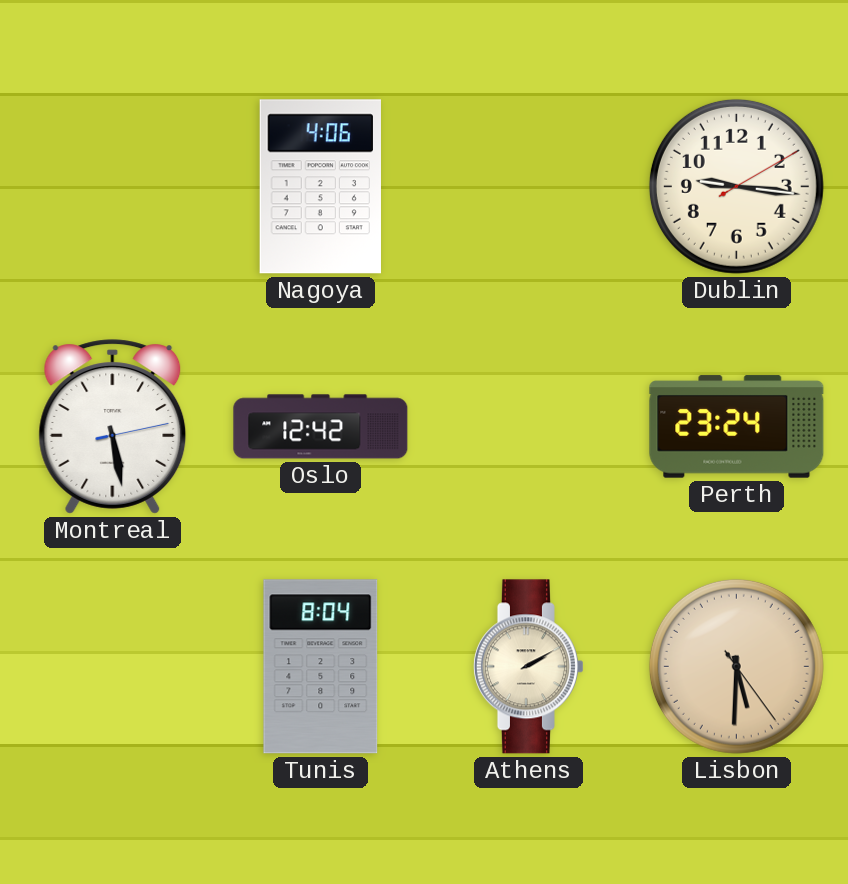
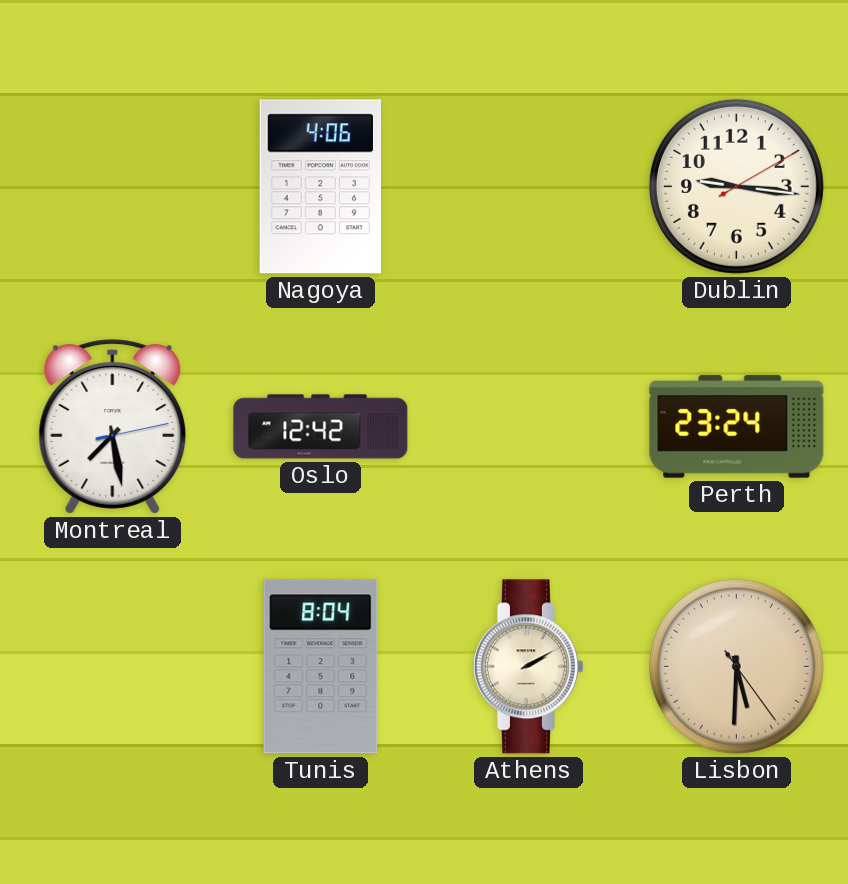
Montreal: 5:28 -> 7:28
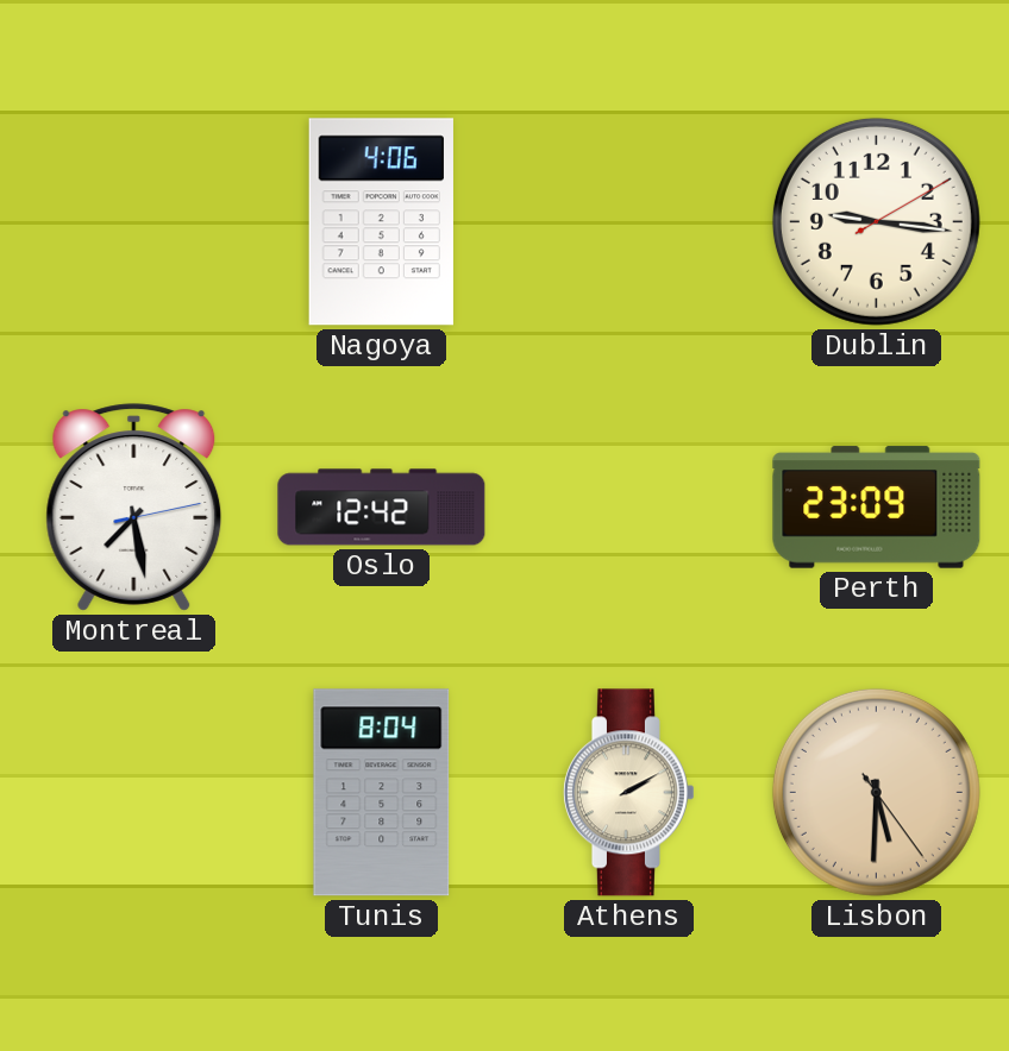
Perth: 23:24 -> 23:09
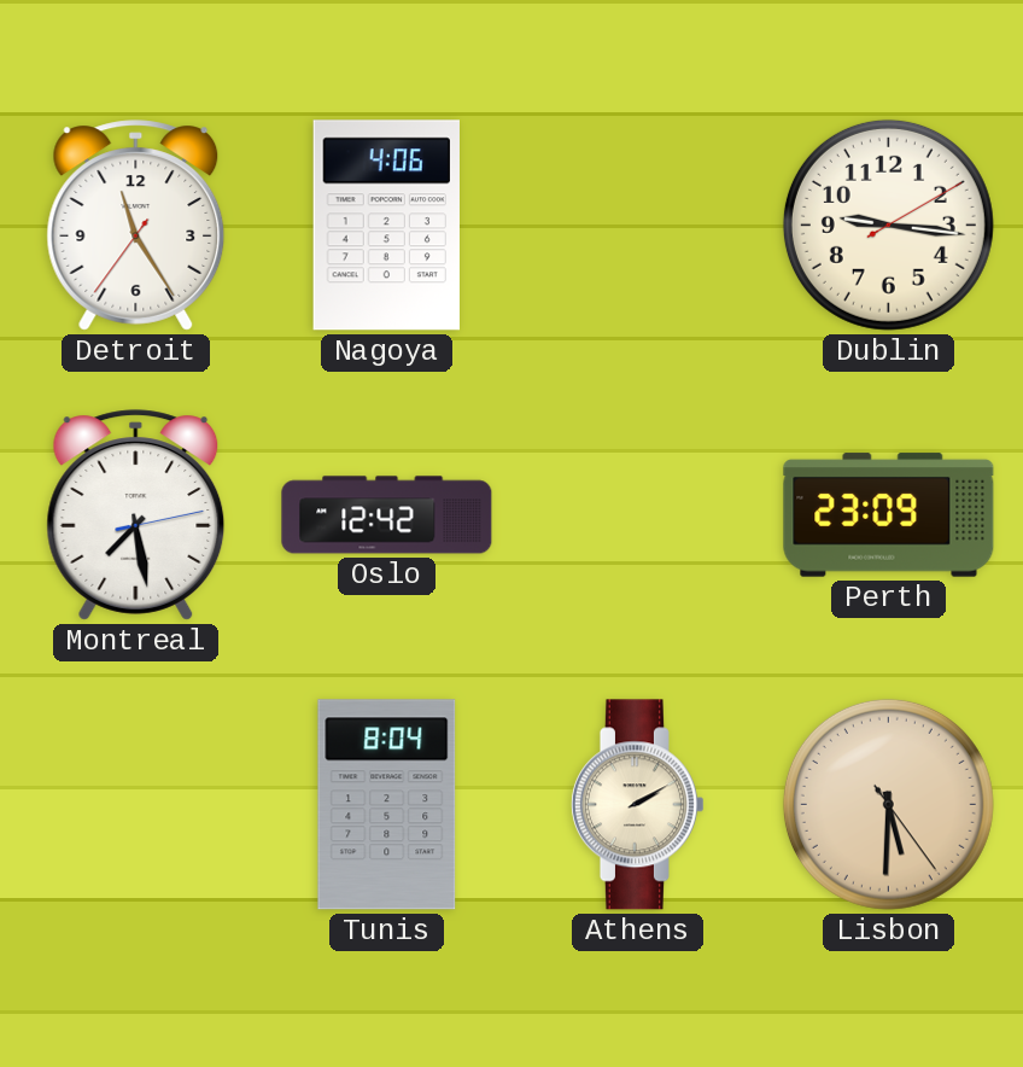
Detroit: none -> 11:24
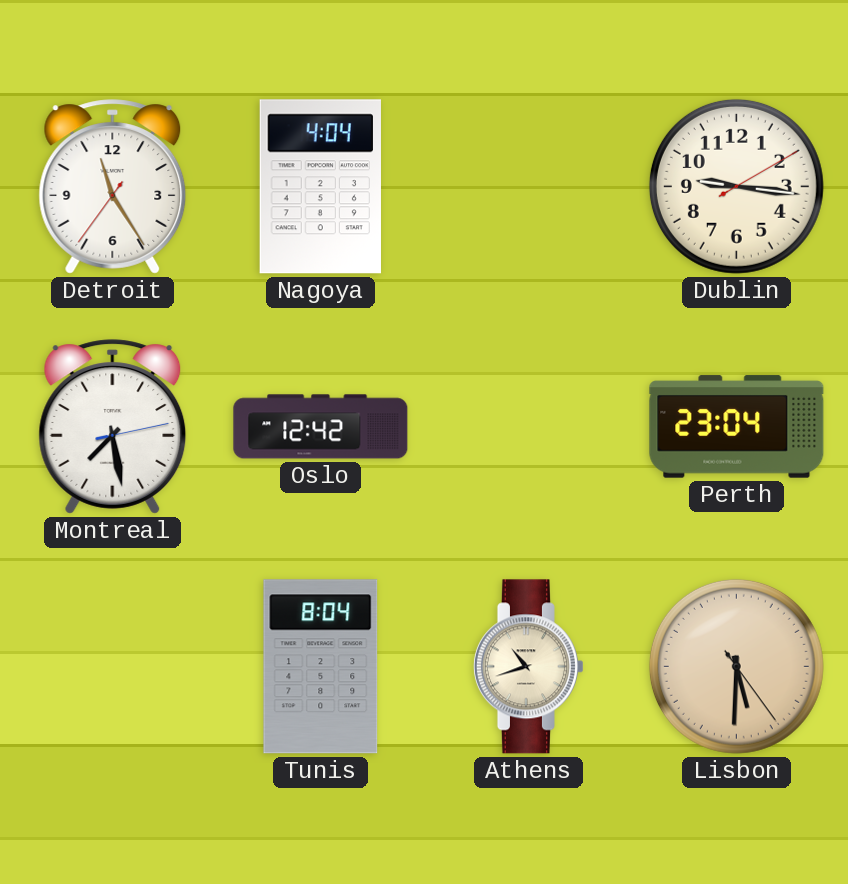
Nagoya: 4:06 -> 4:04
Perth: 23:09 -> 23:04
Athens: 2:10 -> 10:42
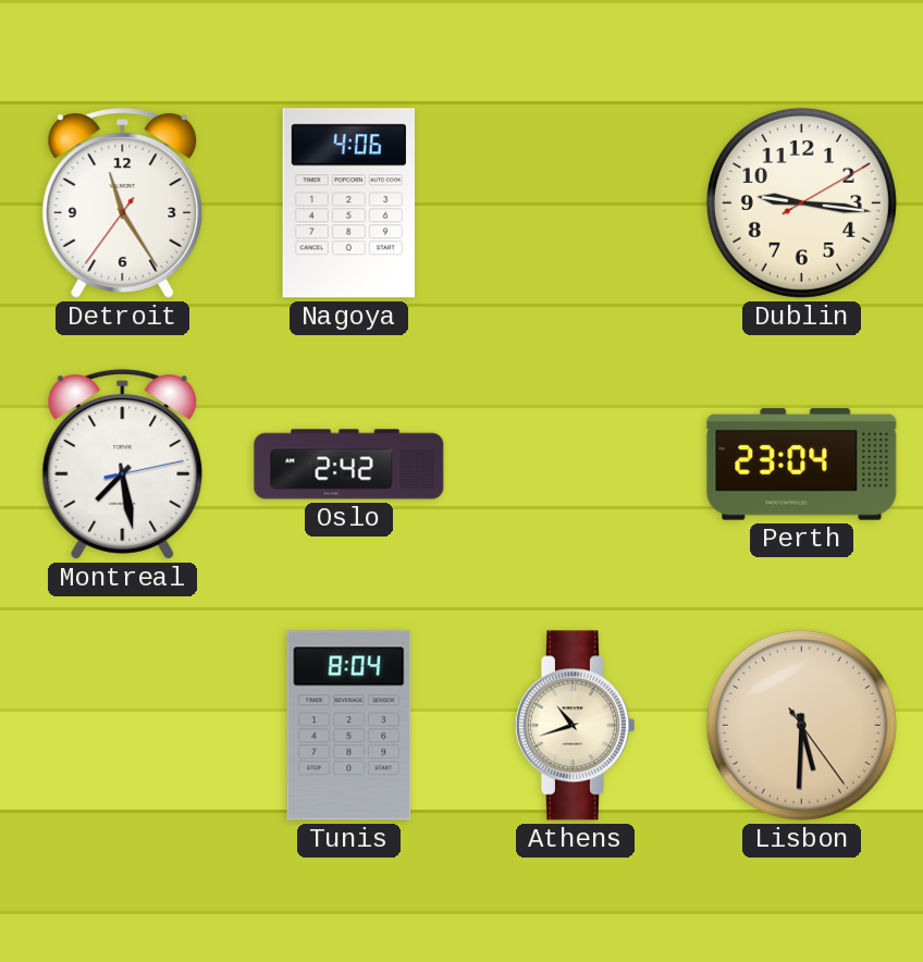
Nagoya: 4:04 -> 4:06
Oslo: 12:42 -> 2:42
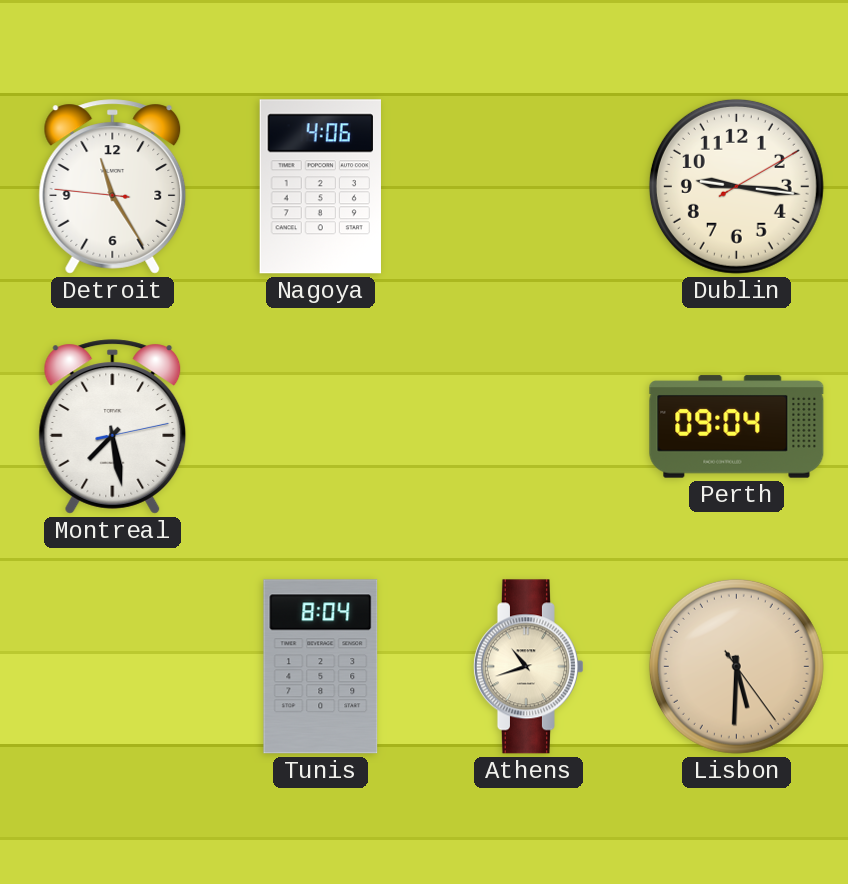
Detroit: 11:24:36 -> 11:24:46
Oslo: 2:42 -> none
Perth: 23:04 -> 09:04
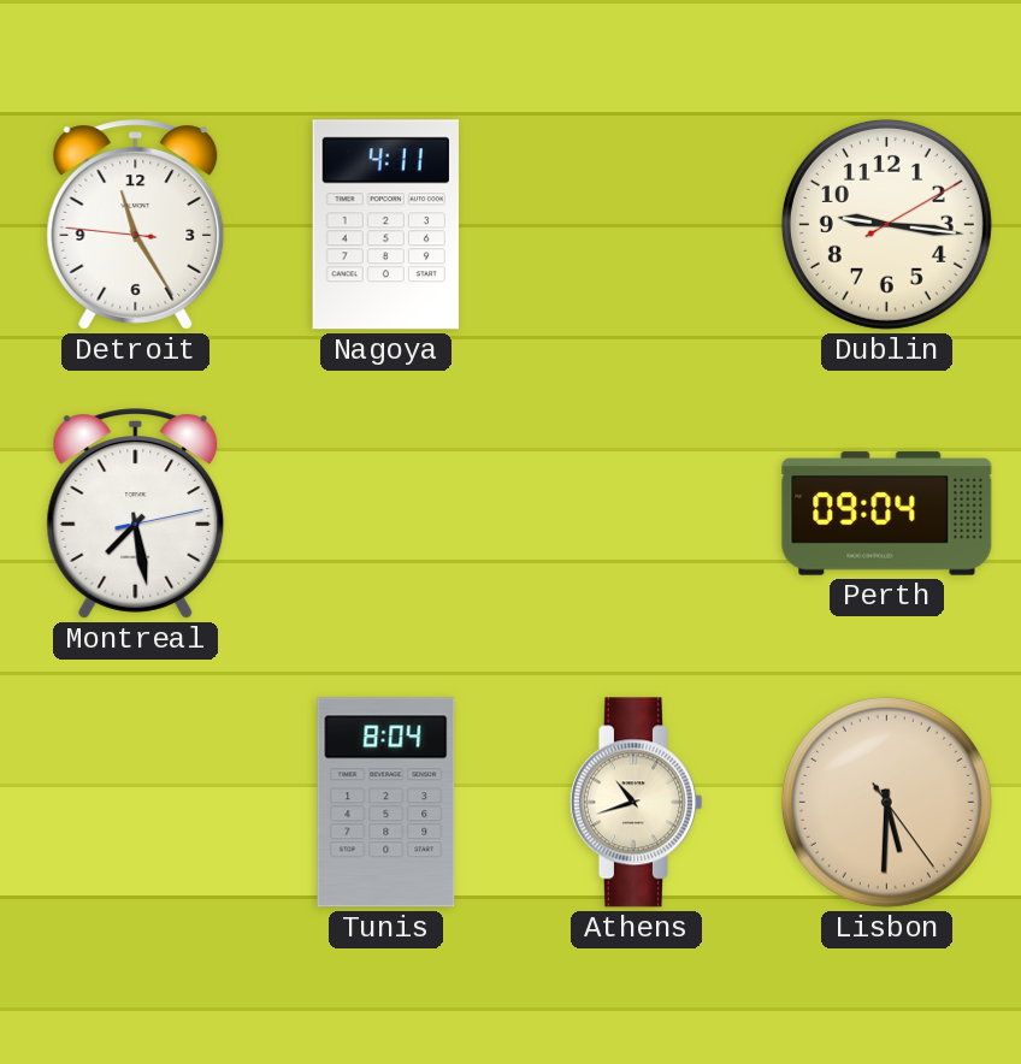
Nagoya: 4:06 -> 4:11
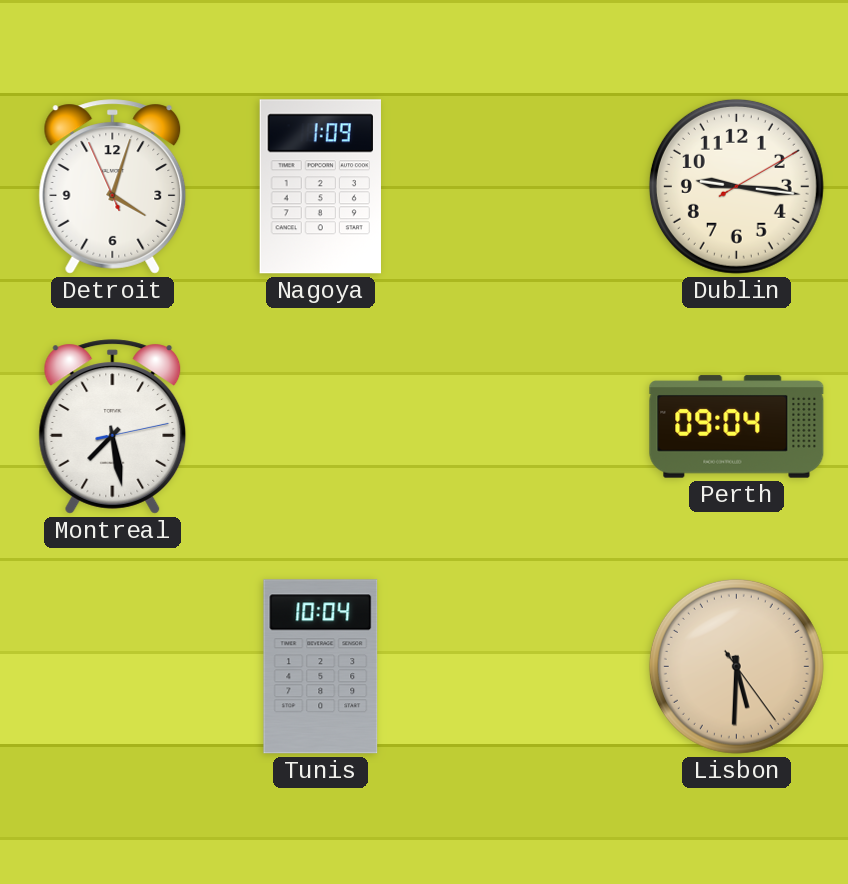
Detroit: 11:24 -> 4:02
Nagoya: 4:11 -> 1:09
Tunis: 8:04 -> 10:04
Athens: 10:42 -> none
